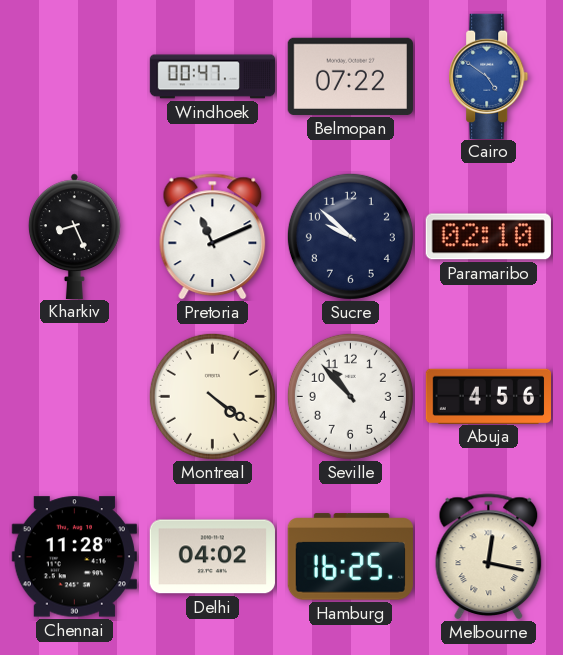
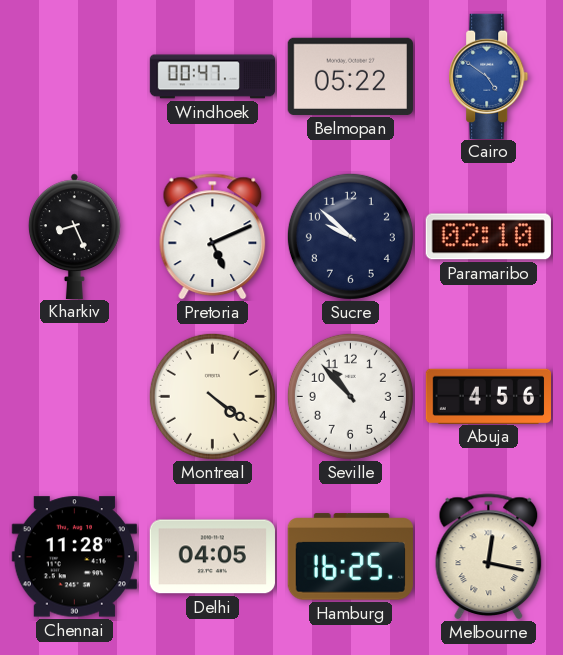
Belmopan: 07:22 -> 05:22
Pretoria: 11:11 -> 5:11
Delhi: 04:02 -> 04:05
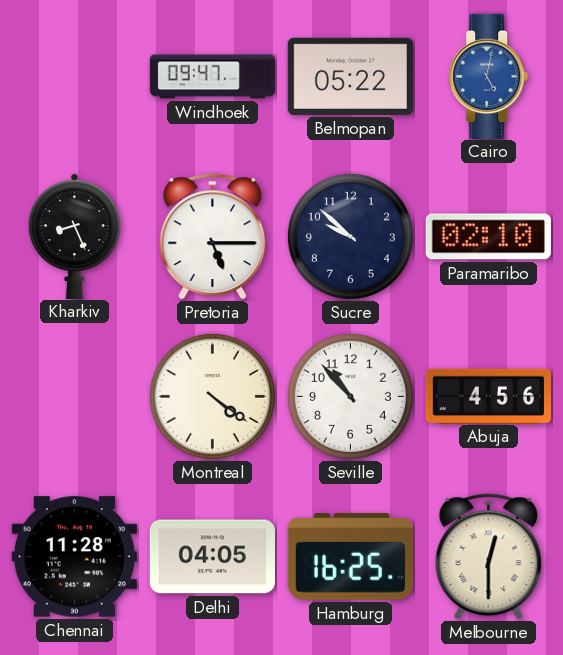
Windhoek: 00:47 -> 09:47
Cairo: 4:51 -> 5:02
Pretoria: 5:11 -> 5:15
Melbourne: 12:17 -> 12:30
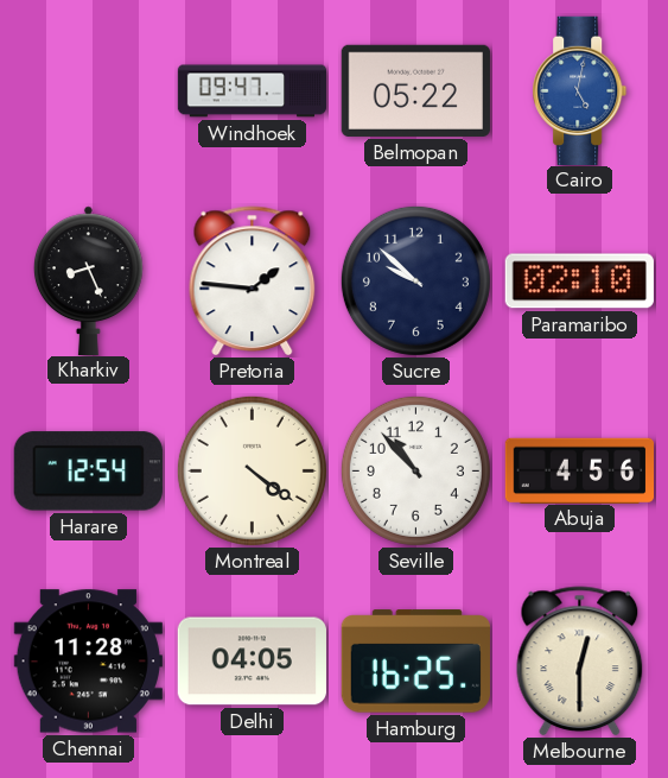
Pretoria: 5:15 -> 1:46
Harare: none -> 12:54
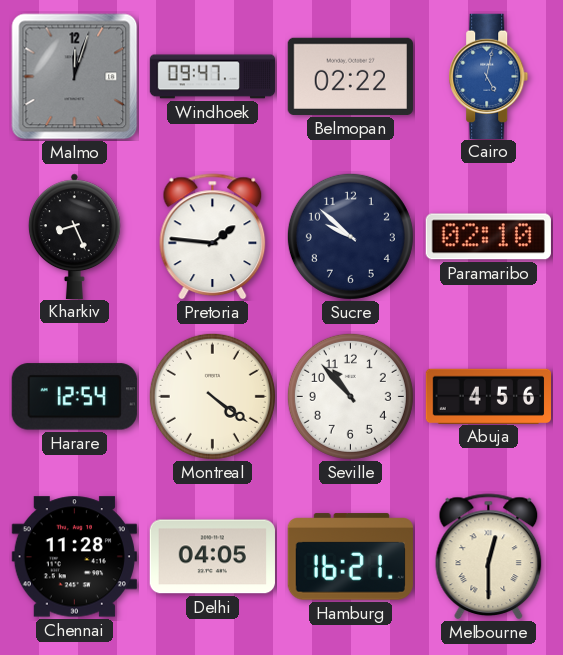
Malmo: none -> 12:03
Belmopan: 05:22 -> 02:22
Hamburg: 16:25 -> 16:21
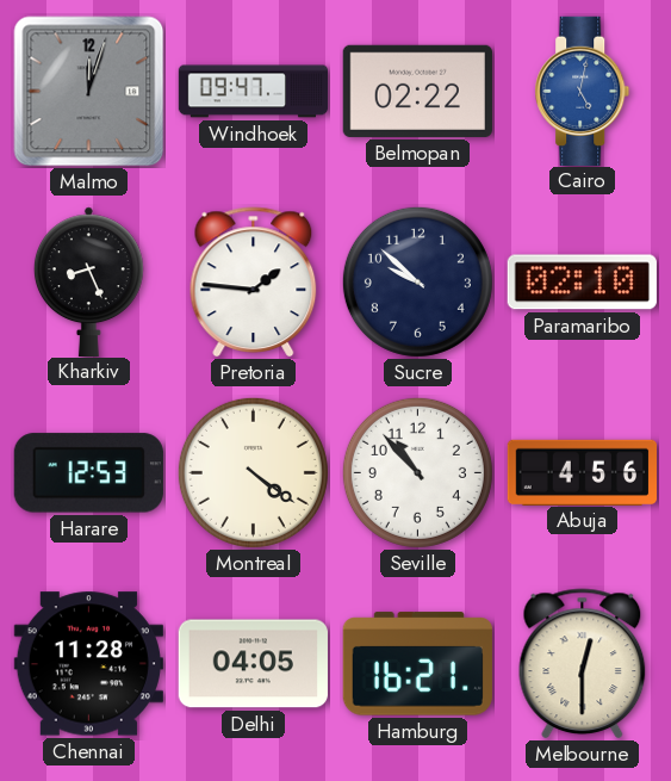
Harare: 12:54 -> 12:53
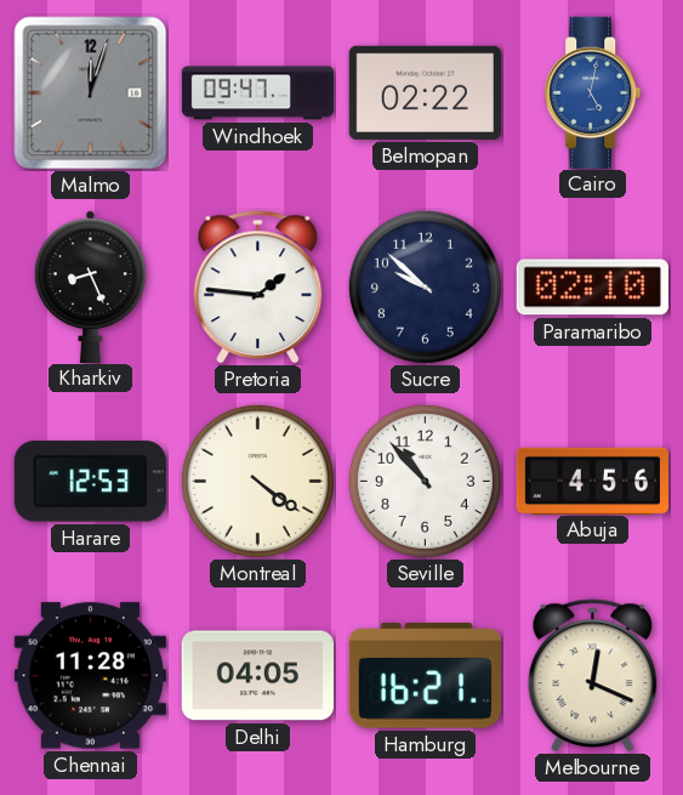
Melbourne: 12:30 -> 12:19
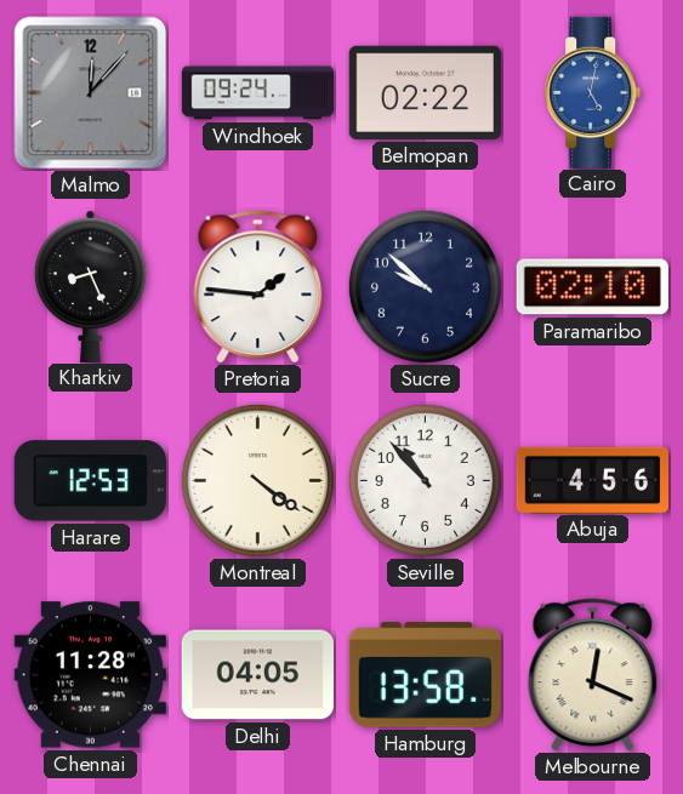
Malmo: 12:03 -> 12:07
Windhoek: 09:47 -> 09:24
Hamburg: 16:21 -> 13:58
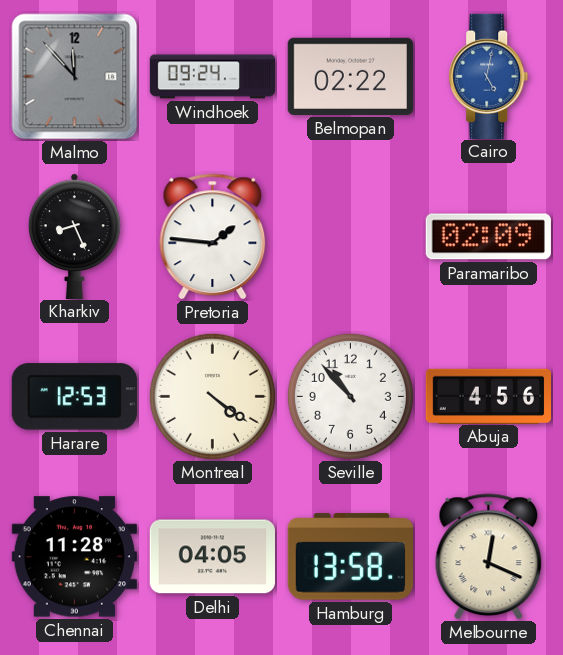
Malmo: 12:07 -> 11:53
Sucre: 9:52 -> none
Paramaribo: 02:10 -> 02:09
